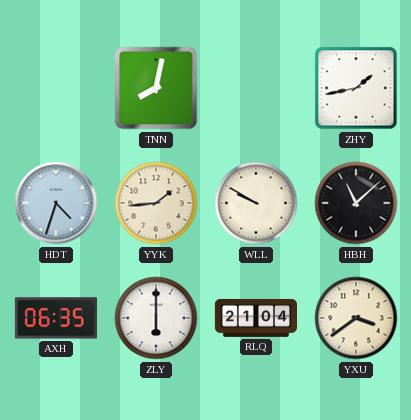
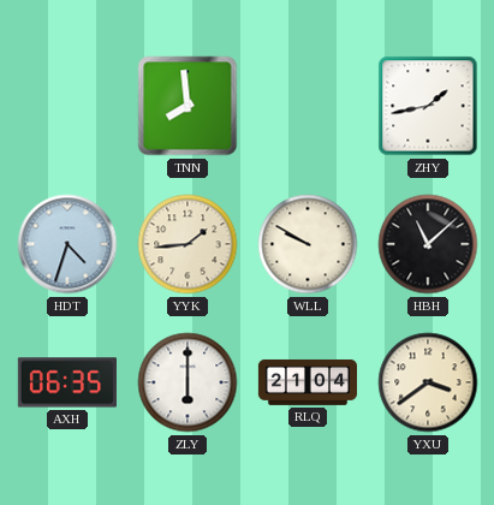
TNN: 8:02 -> 7:59
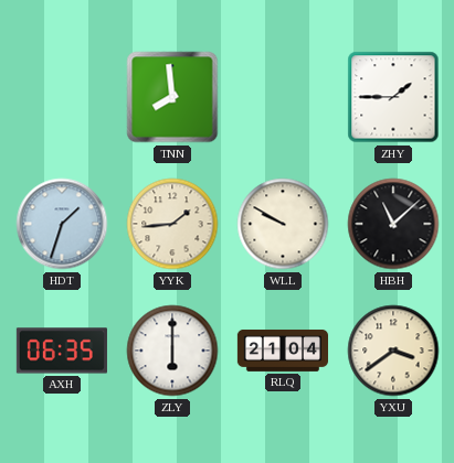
ZHY: 1:43 -> 1:45
HDT: 4:33 -> 1:33
